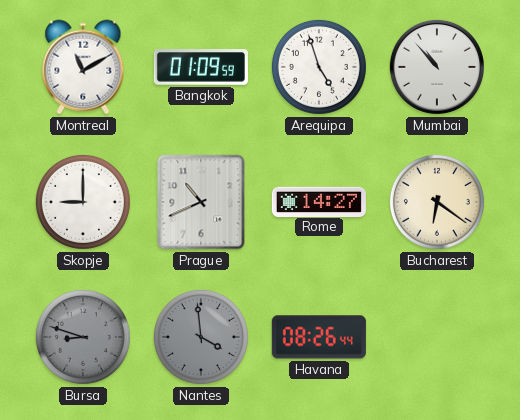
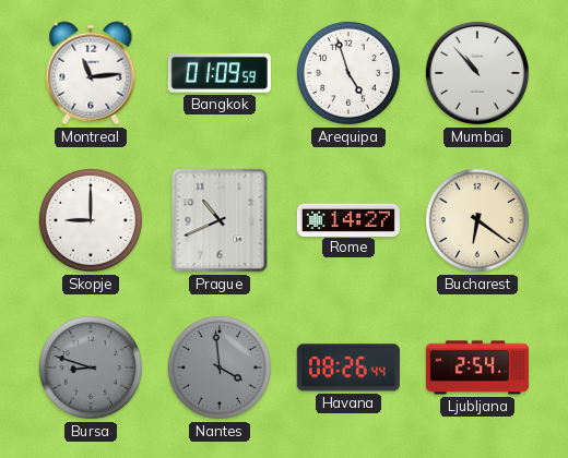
Montreal: 11:10 -> 11:14
Ljubljana: none -> 2:54
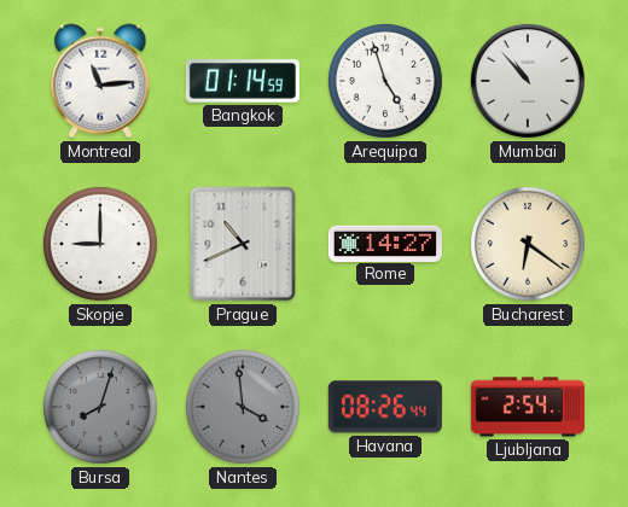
Bangkok: 01:09 -> 01:14
Bursa: 8:48 -> 8:03
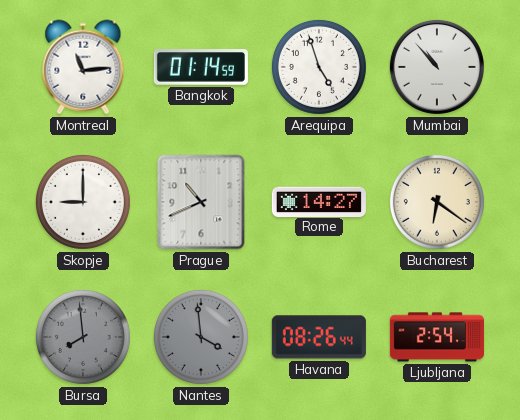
Bursa: 8:03 -> 7:59
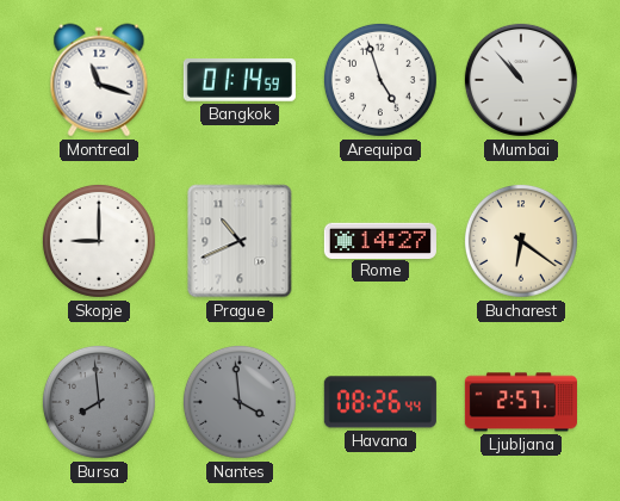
Montreal: 11:14 -> 11:18
Ljubljana: 2:54 -> 2:57
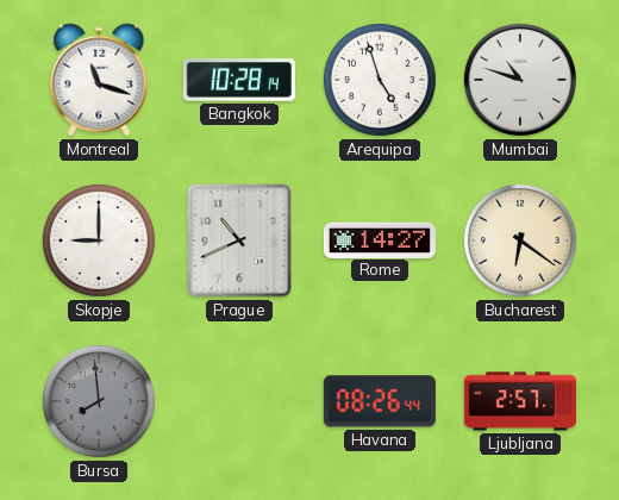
Bangkok: 01:14 -> 10:28
Mumbai: 10:53 -> 10:48
Nantes: 3:59 -> none
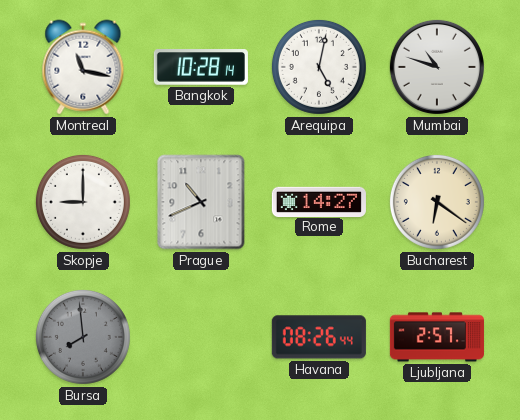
Montreal: 11:18 -> 11:17
Arequipa: 4:57 -> 5:02
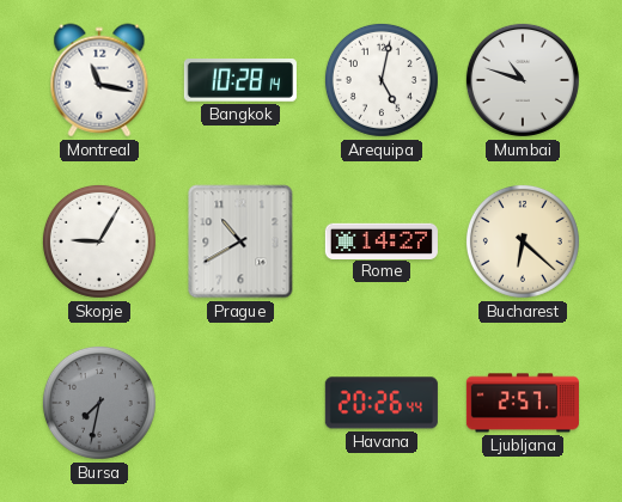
Skopje: 9:00 -> 9:05
Prague: 10:41 -> 10:40
Bucharest: 6:21 -> 6:22
Bursa: 7:59 -> 7:32
Havana: 08:26 -> 20:26
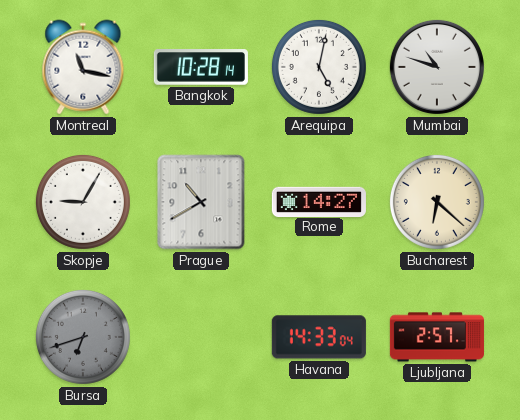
Bursa: 7:32 -> 6:42
Havana: 20:26 -> 14:33
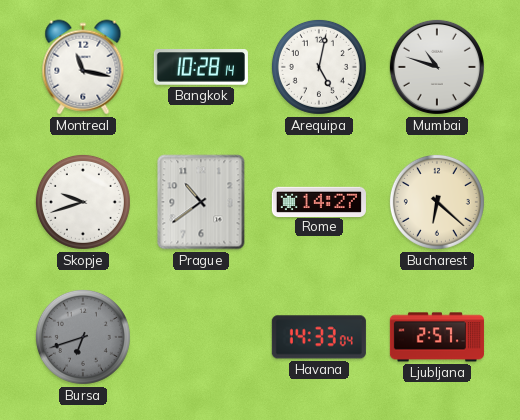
Skopje: 9:05 -> 9:42
Prague: 10:40 -> 10:39
